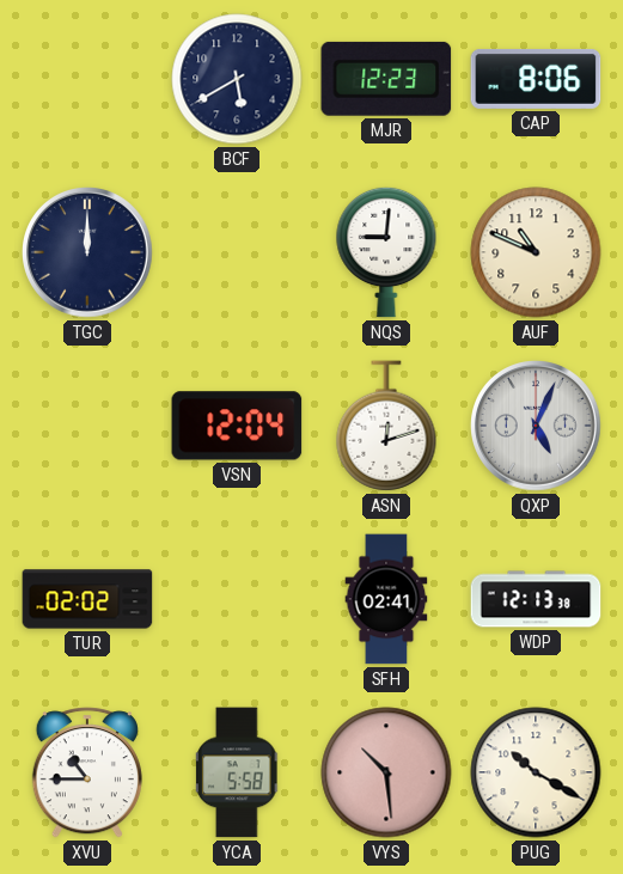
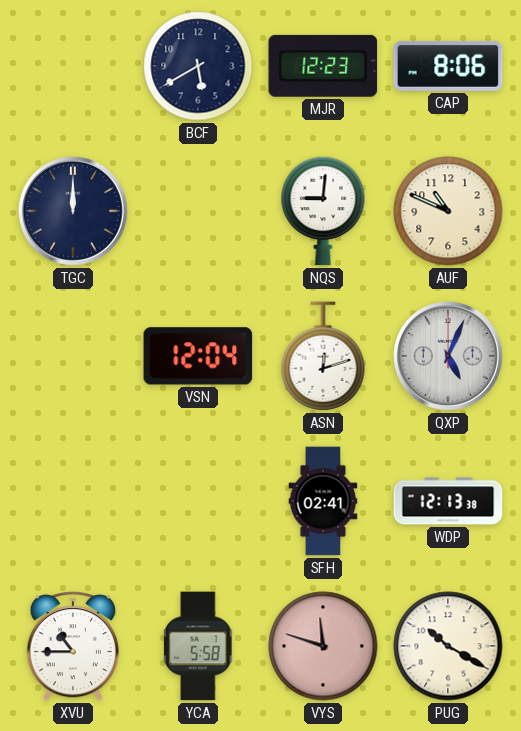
TUR: 02:02 -> none
VYS: 10:29 -> 11:48
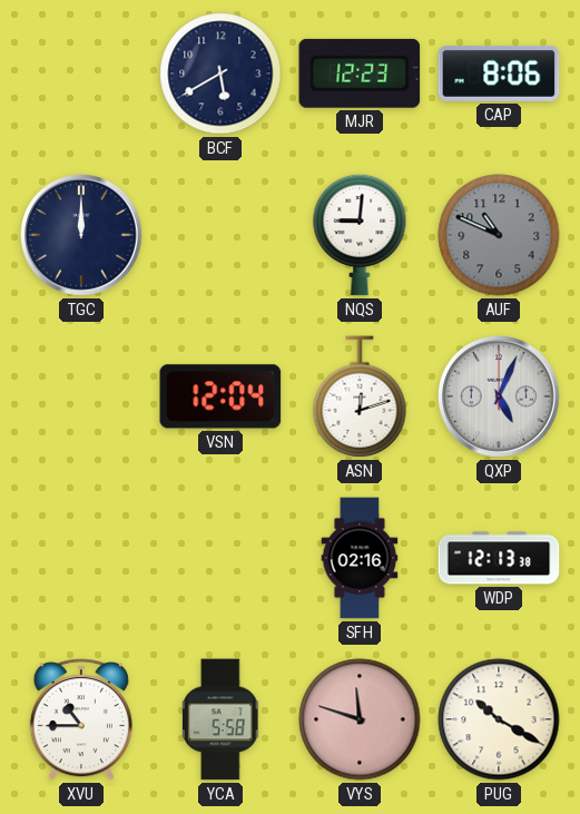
AUF dial: cream -> grey
SFH: 02:41 -> 02:16
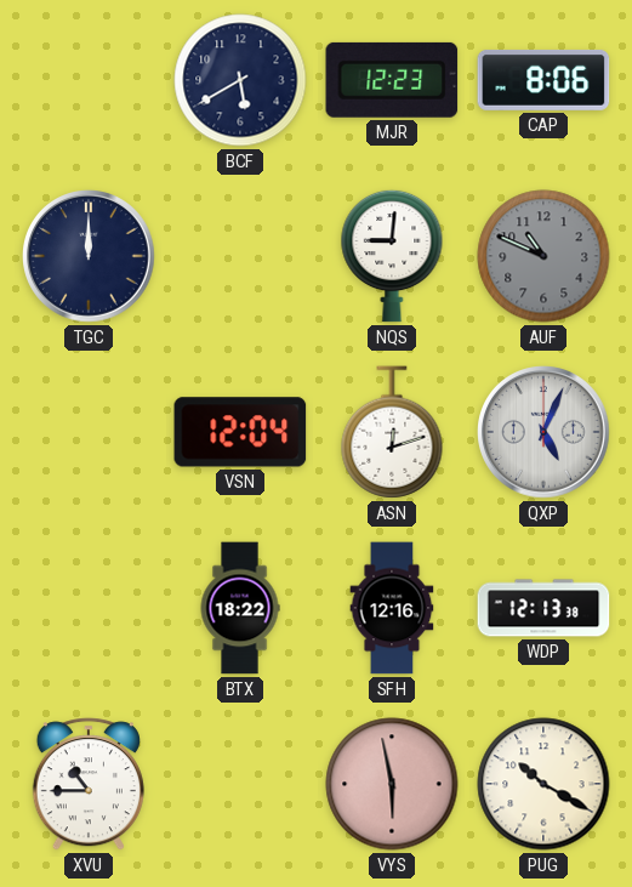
BTX: none -> 18:22
SFH: 02:16 -> 12:16
YCA: 5:58 -> none
VYS: 11:48 -> 5:58
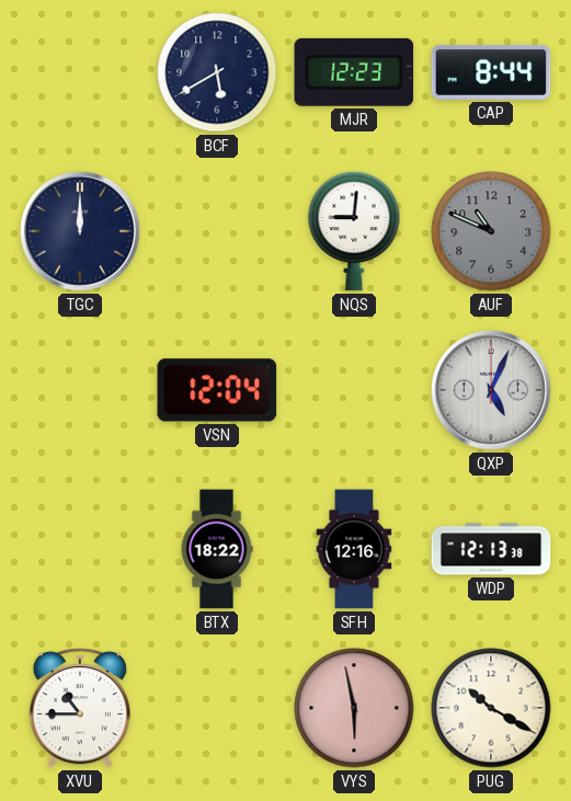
CAP: 8:06 -> 8:44
ASN: 12:12 -> none
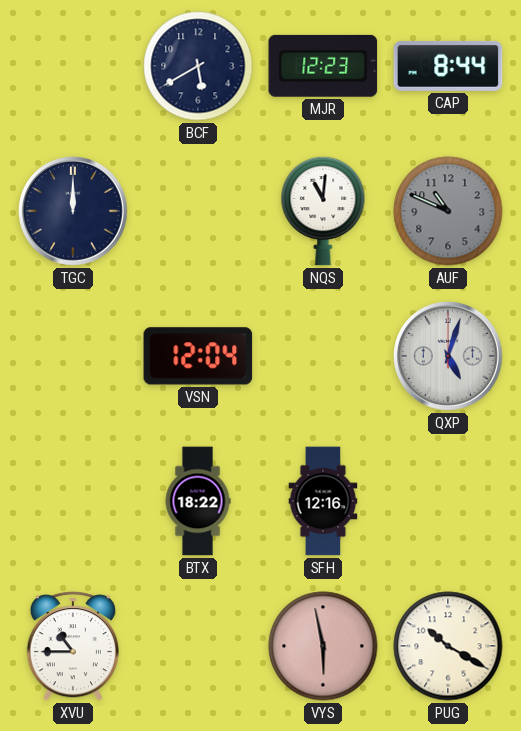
NQS: 9:01 -> 11:01
QXP: 5:04 -> 5:03
WDP: 12:13 -> none
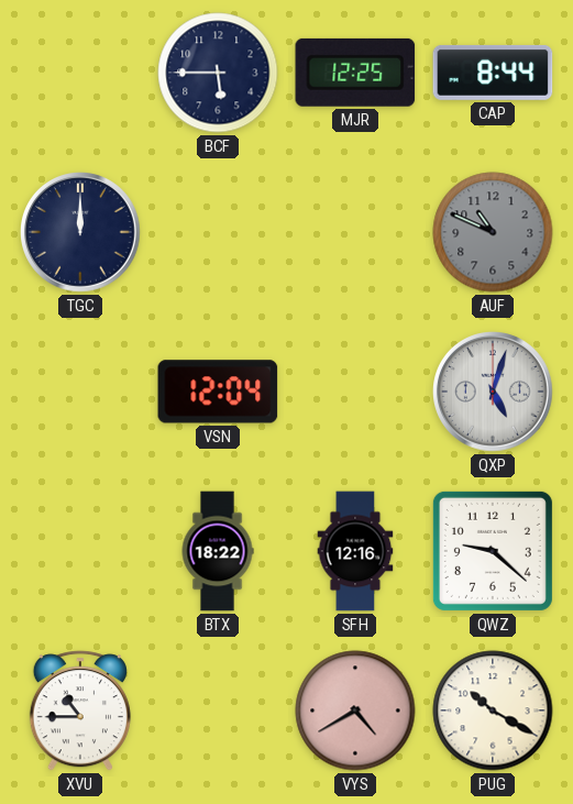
BCF: 5:40 -> 5:45
MJR: 12:23 -> 12:25
NQS: 11:01 -> none
QWZ: none -> 9:22
VYS: 5:58 -> 4:40
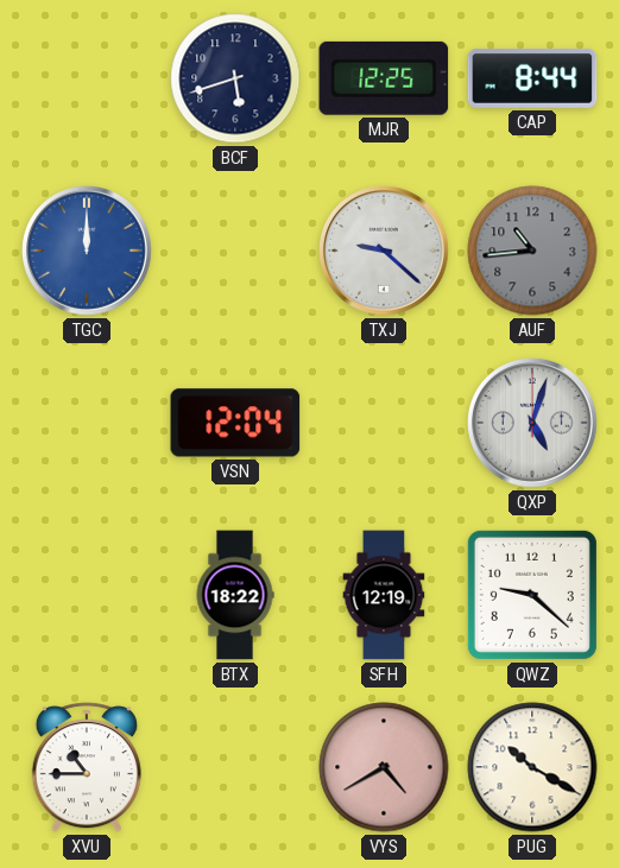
BCF: 5:45 -> 5:42
TGC dial: navy -> blue
TXJ: none -> 9:22
AUF: 10:49 -> 10:44
SFH: 12:16 -> 12:19
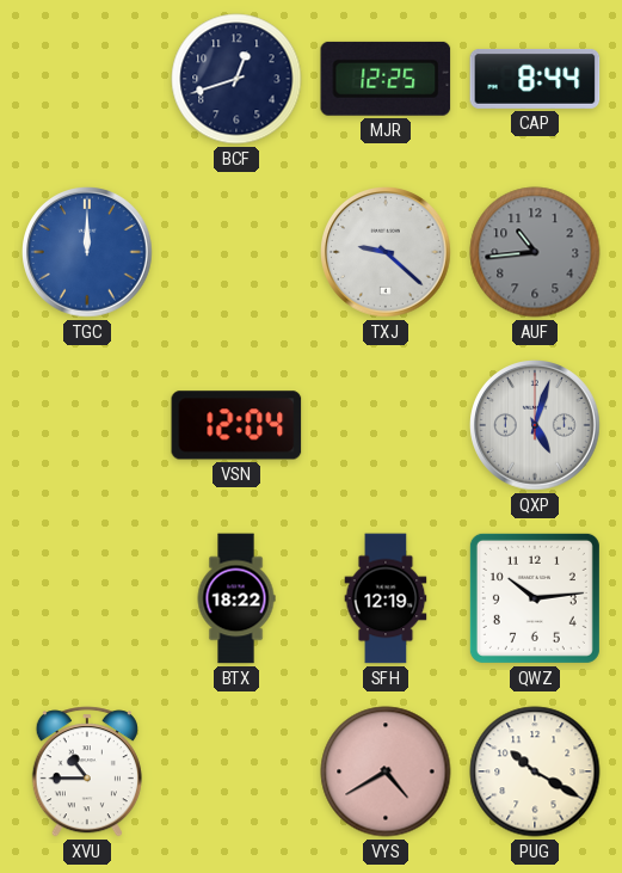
BCF: 5:42 -> 12:42
QWZ: 9:22 -> 10:14
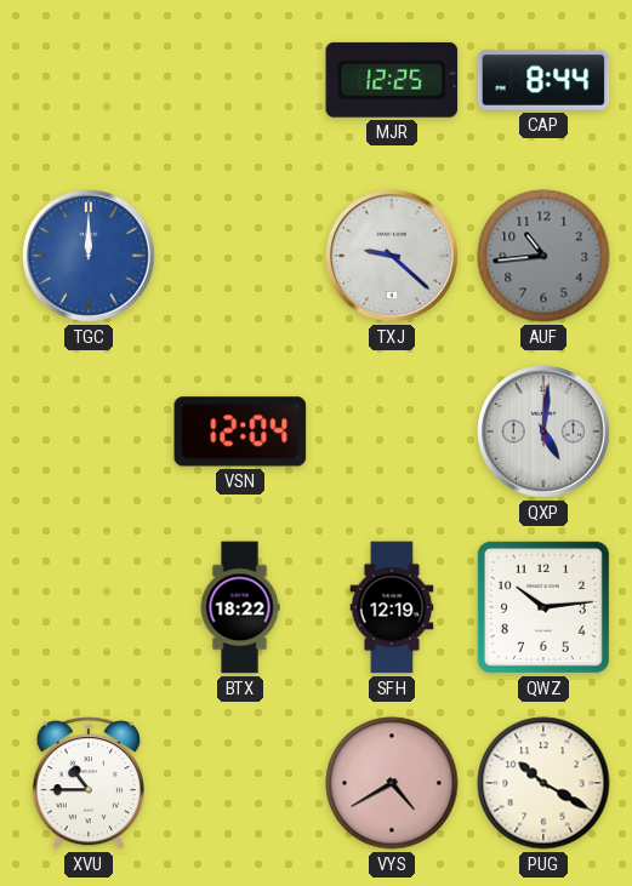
BCF: 12:42 -> none
QXP: 5:03 -> 5:01
